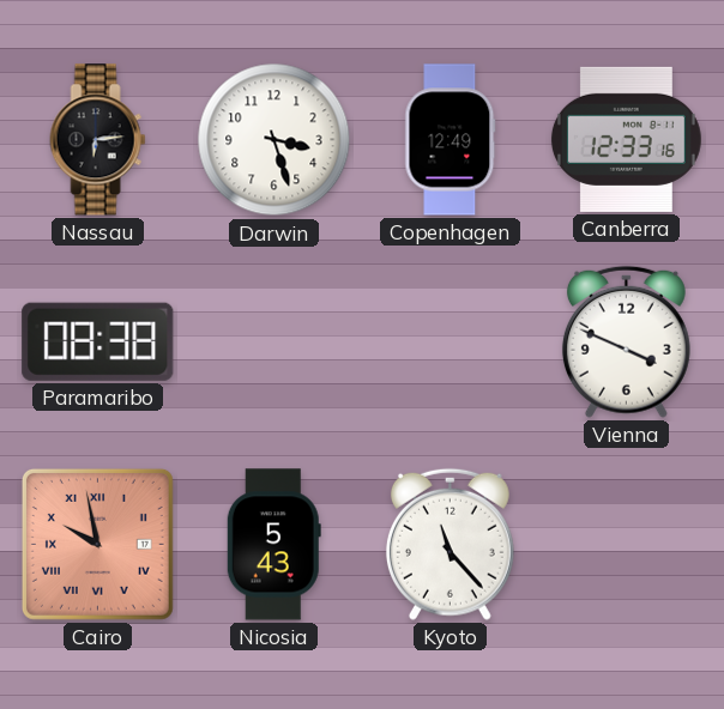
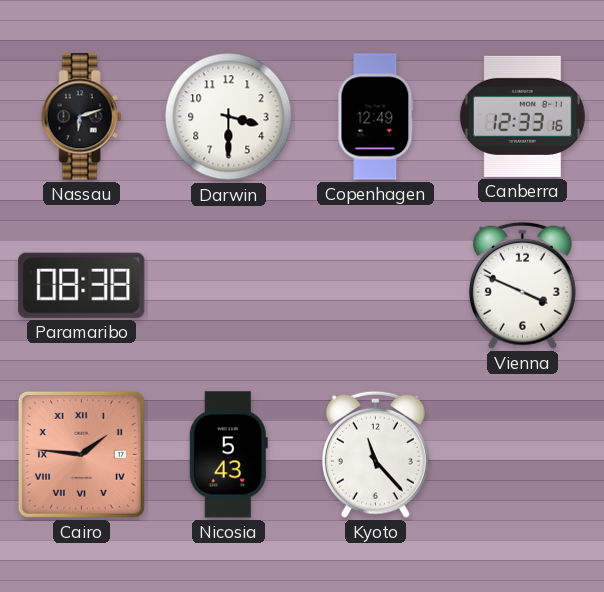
Nassau: 6:14 -> 6:12
Darwin: 3:27 -> 3:30
Cairo: 9:58 -> 1:46
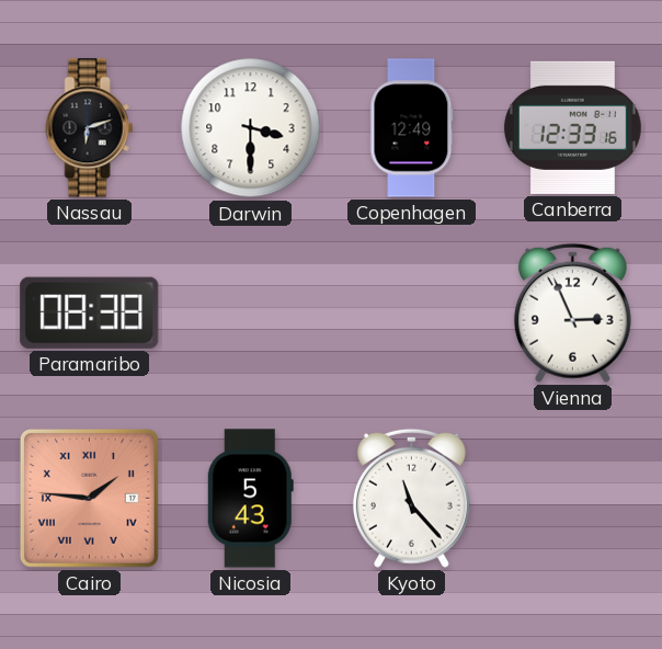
Vienna: 3:49 -> 2:56
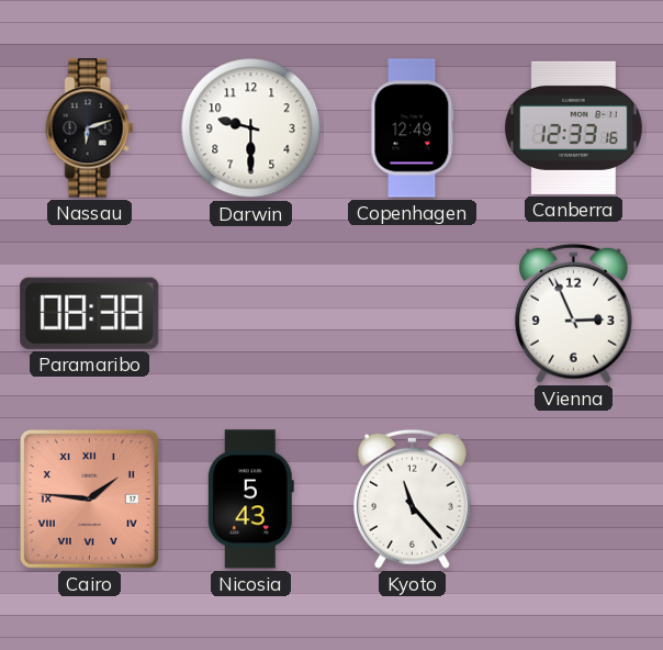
Darwin: 3:30 -> 9:30
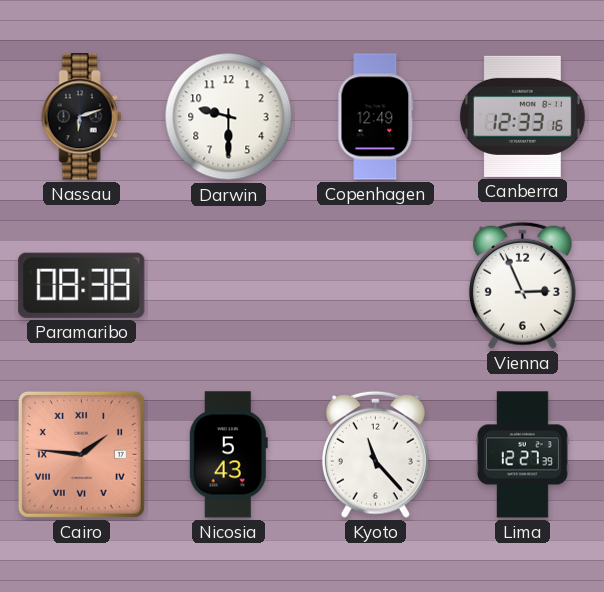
Lima: none -> 12:27
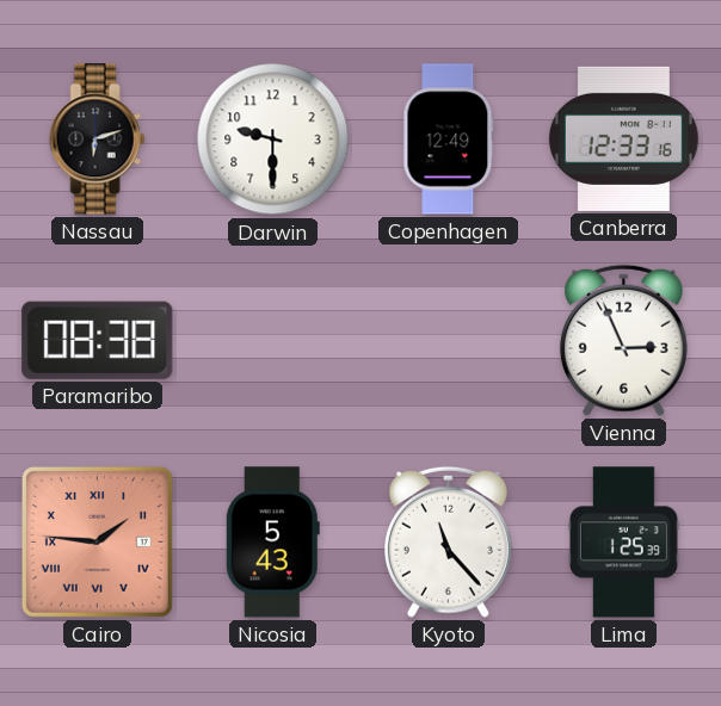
Lima: 12:27 -> 1:25
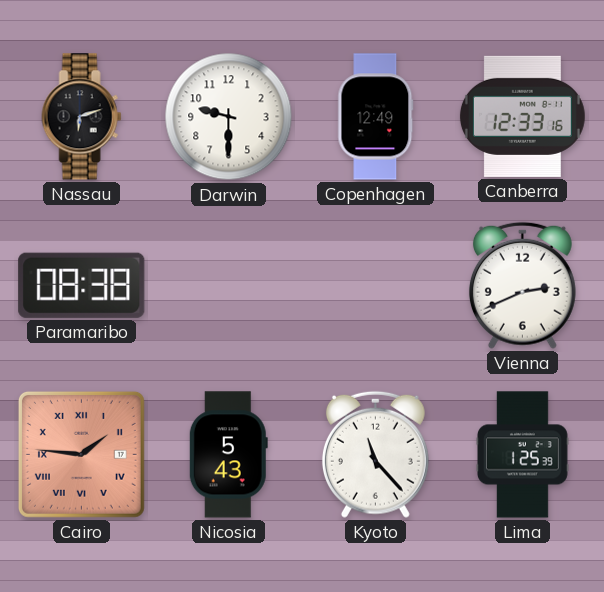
Vienna: 2:56 -> 2:41
